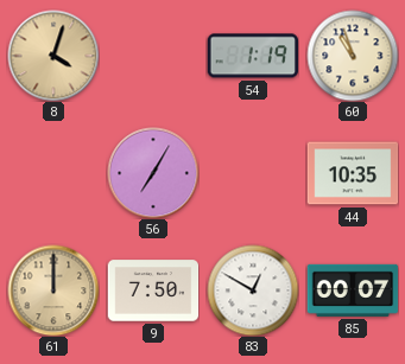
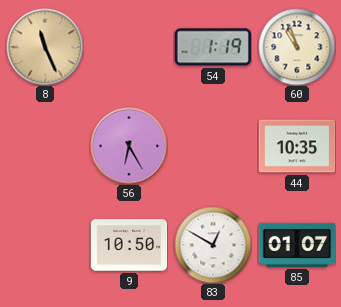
8: 4:03 -> 11:26
56: 7:05 -> 6:25
61: 12:00 -> none
9: 7:50 -> 10:50
85: 00:07 -> 01:07
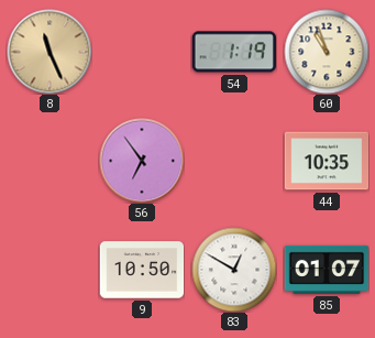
56: 6:25 -> 6:54
